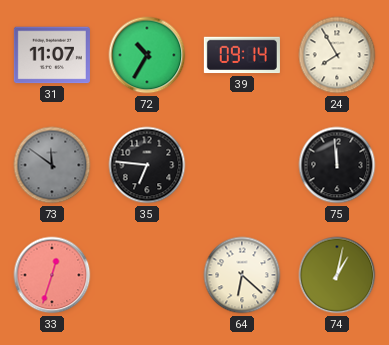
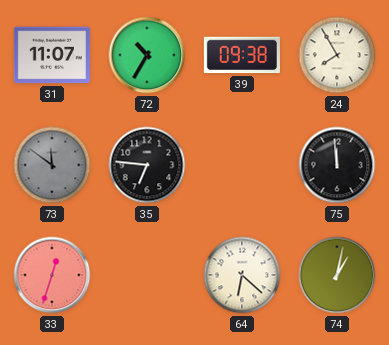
39: 09:14 -> 09:38
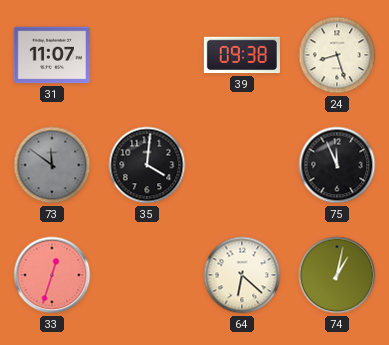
72: 10:35 -> none
24: 7:55 -> 8:27
35: 6:46 -> 4:01
75: 11:59 -> 11:56
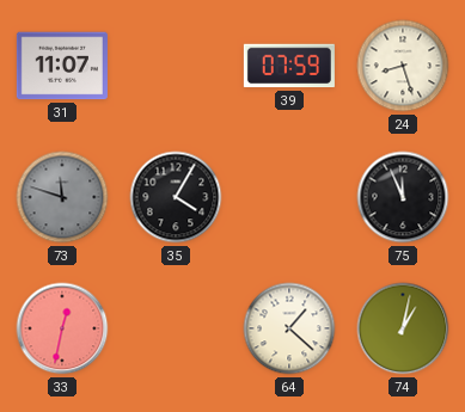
39: 09:38 -> 07:59
73: 11:51 -> 11:48
35: 4:01 -> 4:05
33: 12:33 -> 12:32
64: 6:22 -> 1:22
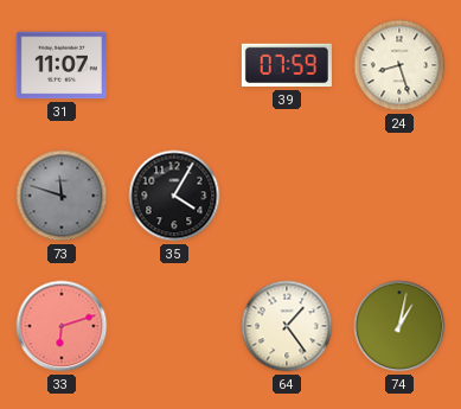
75: 11:56 -> none
33: 12:32 -> 6:12
64: 1:22 -> 1:24
